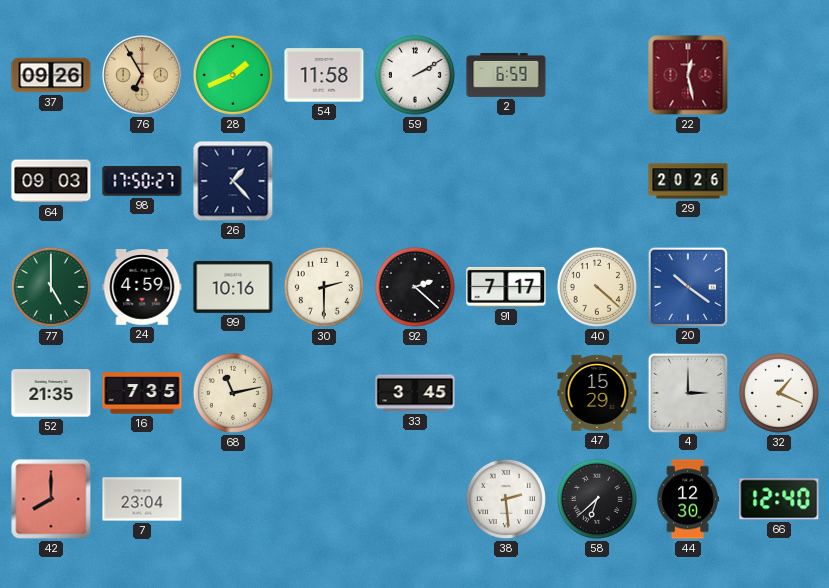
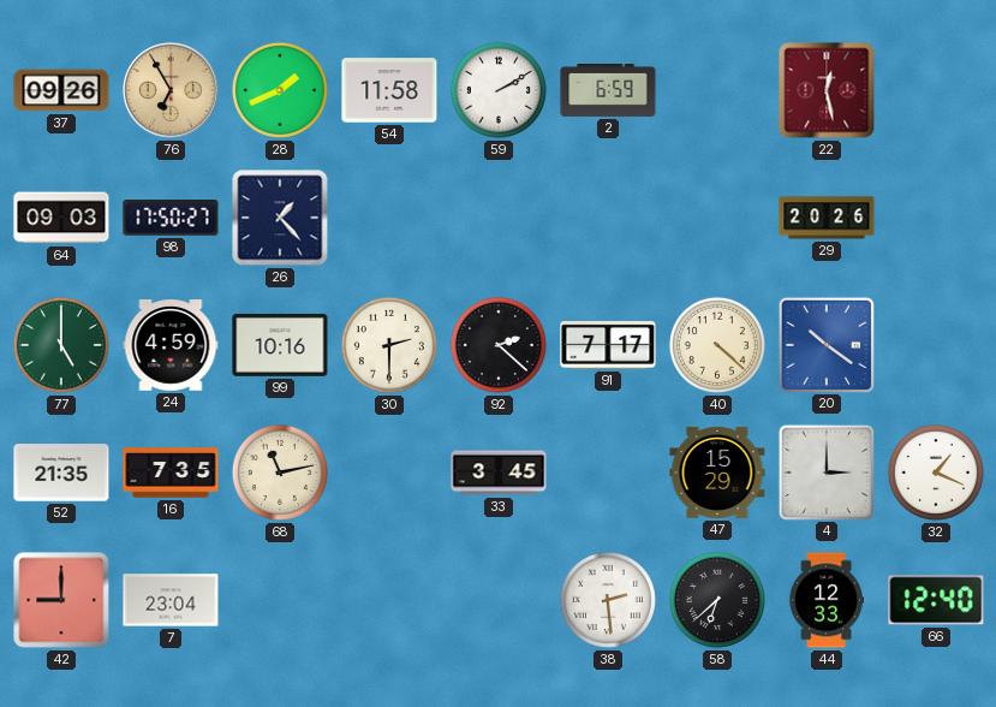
42: 8:00 -> 9:00
44: 12:30 -> 12:33
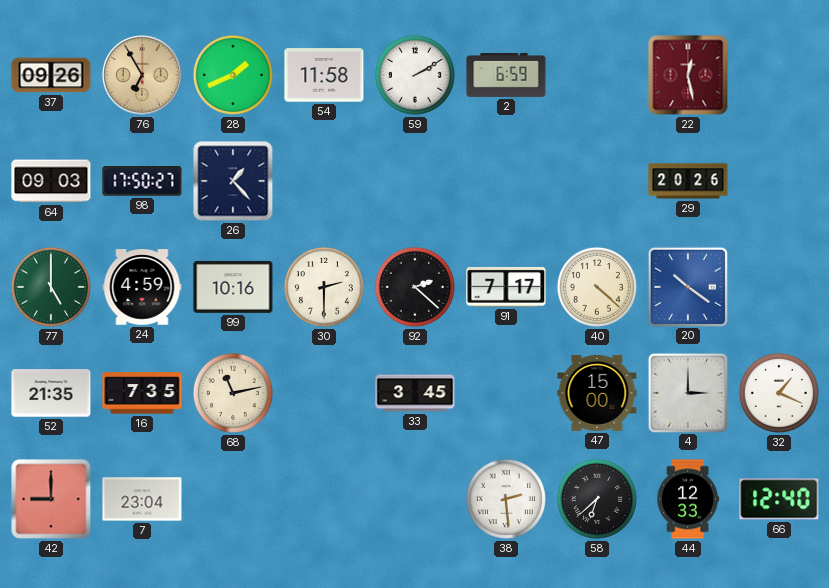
47: 15:29 -> 15:00
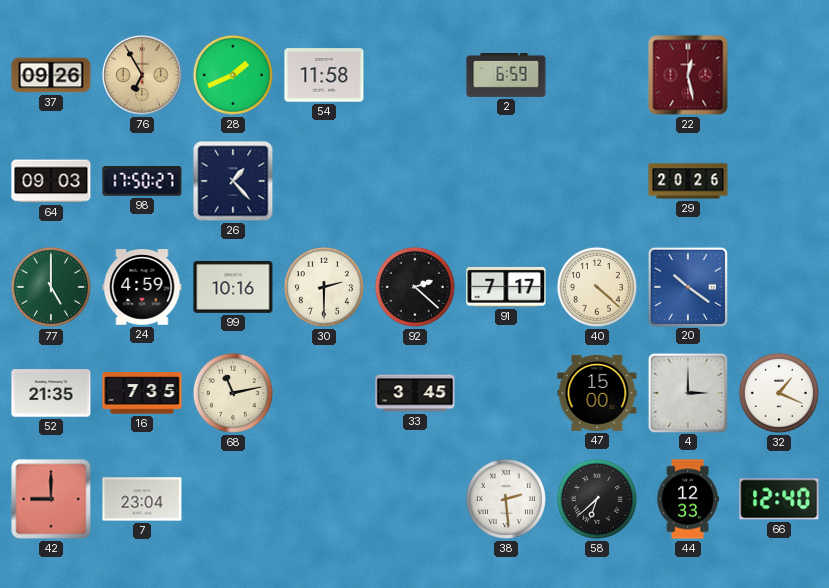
59: 2:10 -> none
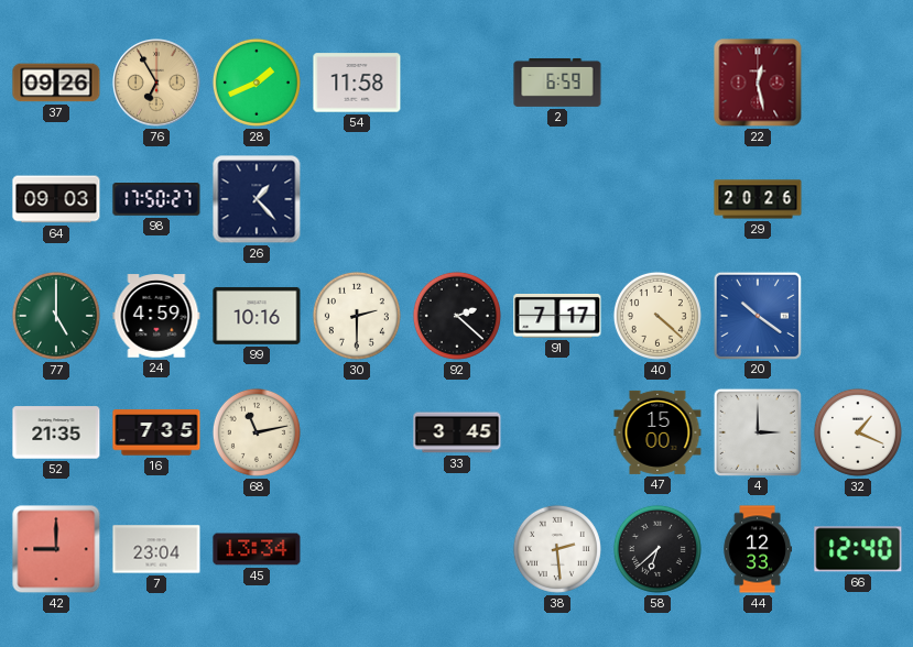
45: none -> 13:34
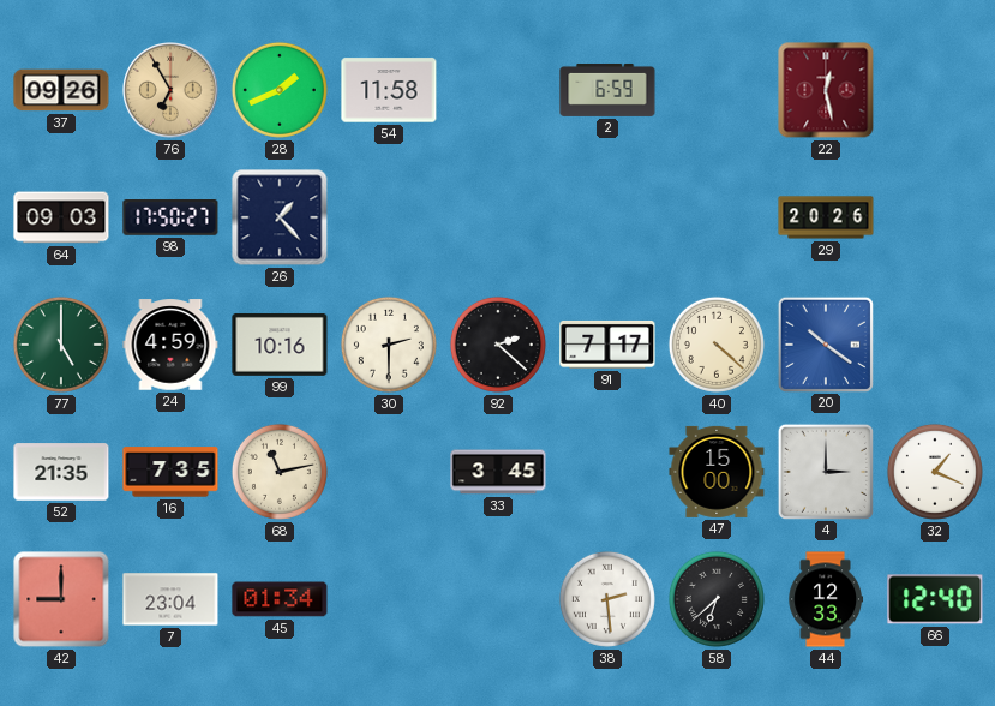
45: 13:34 -> 01:34
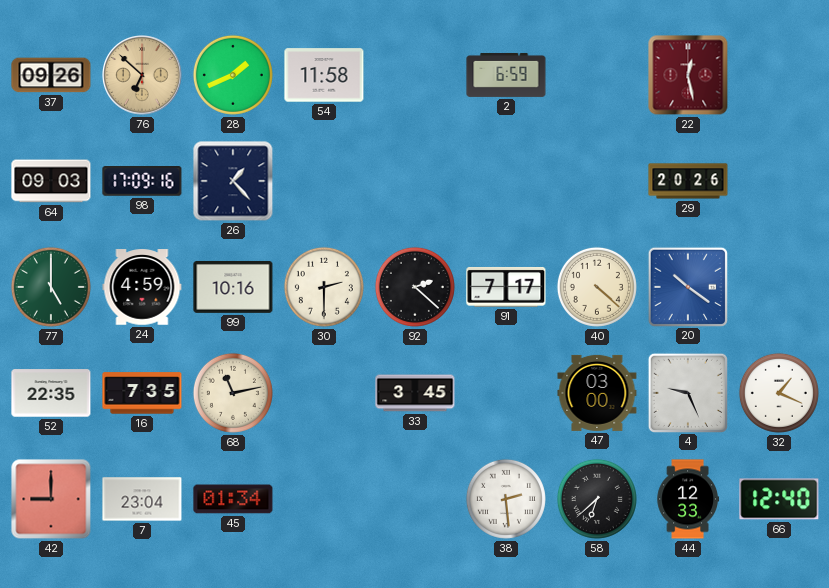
76: 6:55 -> 6:52
98: 17:50 -> 17:09
52: 21:35 -> 22:35
47: 15:00 -> 03:00
4: 3:00 -> 9:26
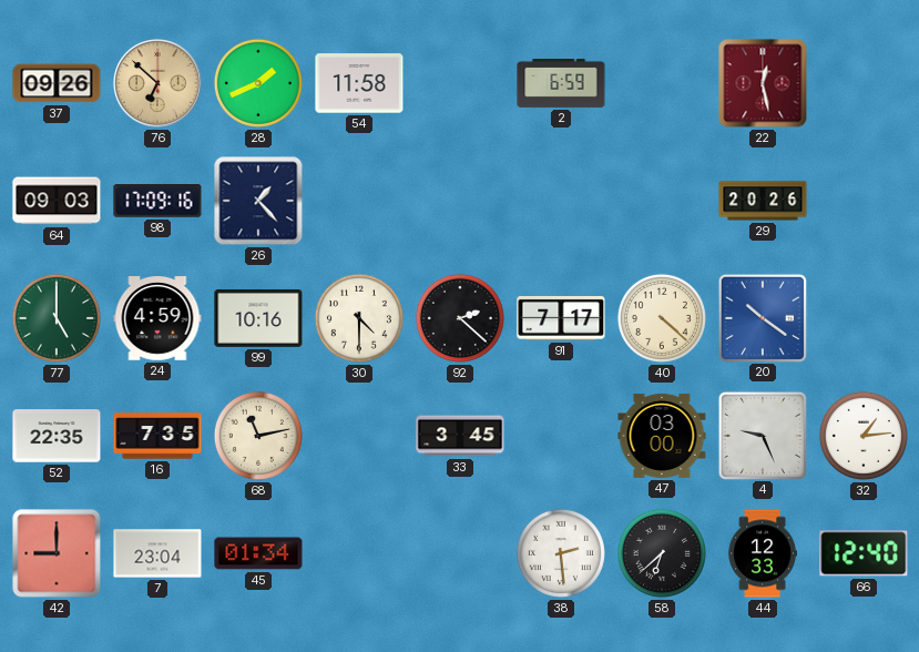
30: 2:30 -> 4:30
32: 1:19 -> 1:14
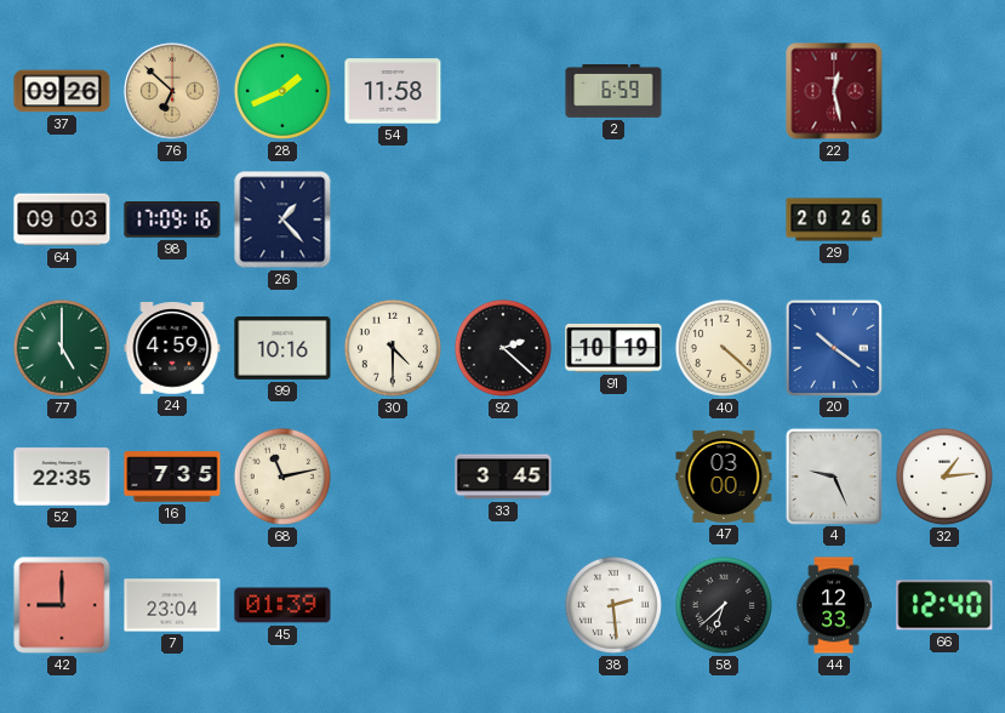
91: 7:17 -> 10:19
45: 01:34 -> 01:39
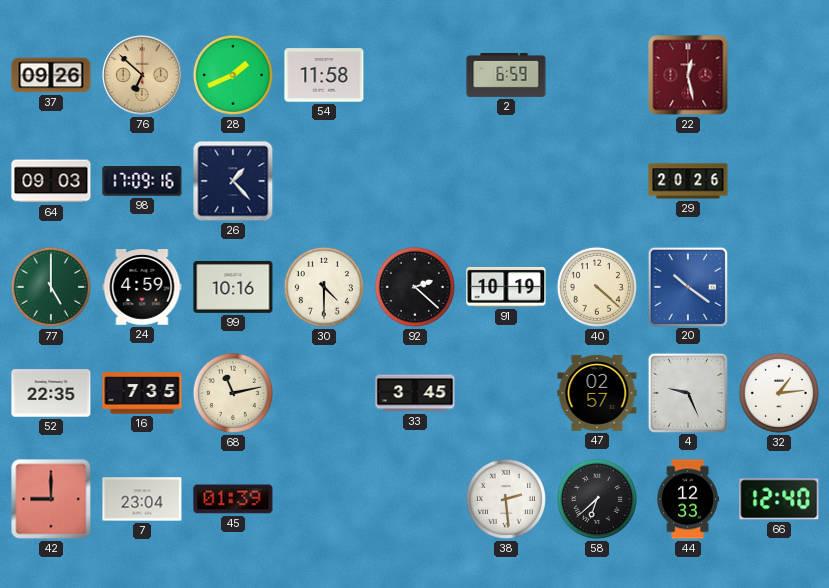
47: 03:00 -> 02:57
